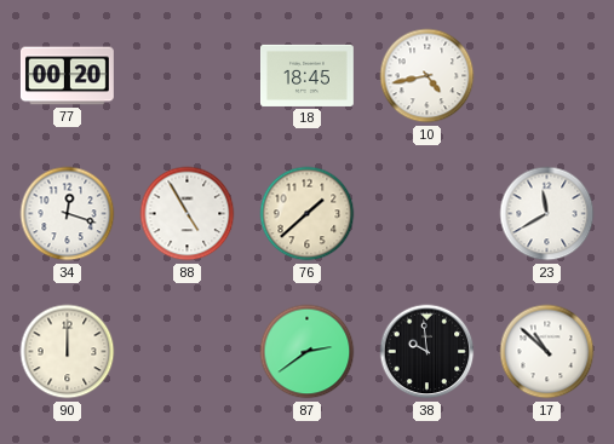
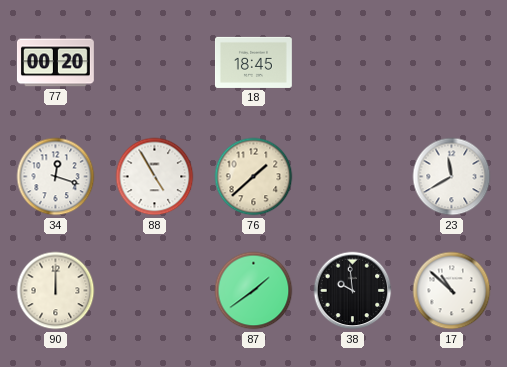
10: 4:43 -> none
87: 2:39 -> 1:39
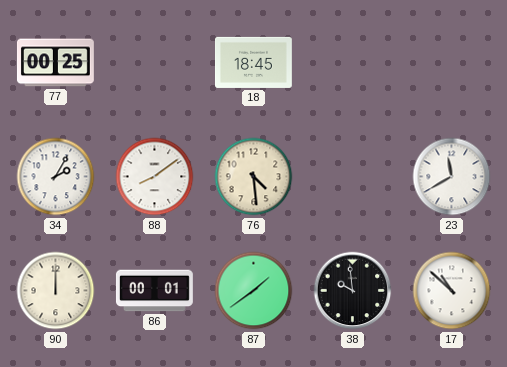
77: 00:20 -> 00:25
34: 12:18 -> 2:05
88: 4:55 -> 8:09
76: 1:38 -> 4:29
86: none -> 00:01
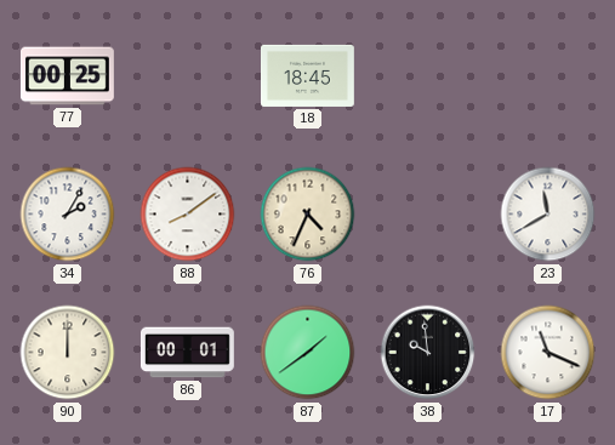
76: 4:29 -> 4:34
17: 10:52 -> 11:19
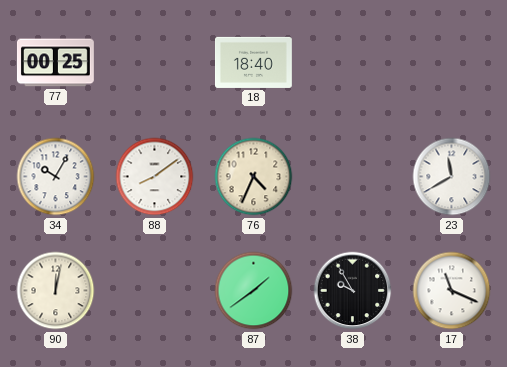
18: 18:45 -> 18:40
34: 2:05 -> 10:05
90: 12:00 -> 12:02
86: 00:01 -> none
38: 9:59 -> 9:55
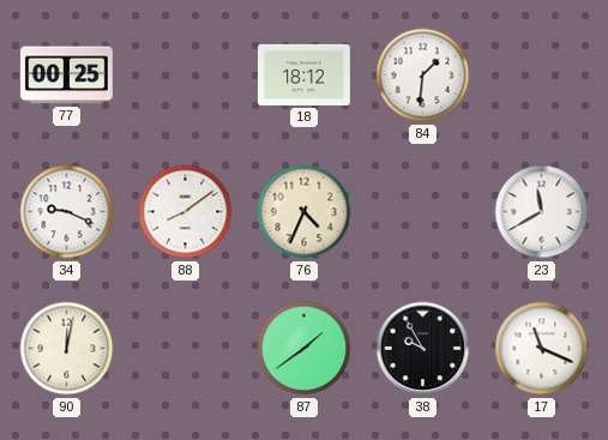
18: 18:40 -> 18:12
84: none -> 1:31
34: 10:05 -> 9:19
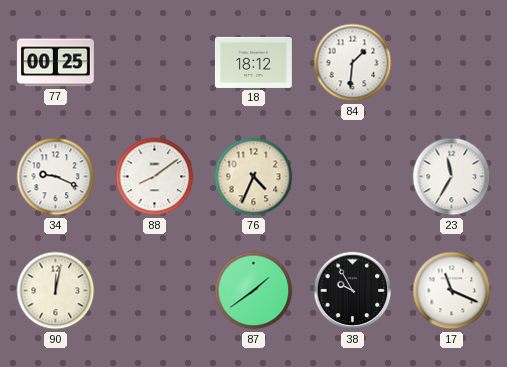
23: 11:40 -> 11:35
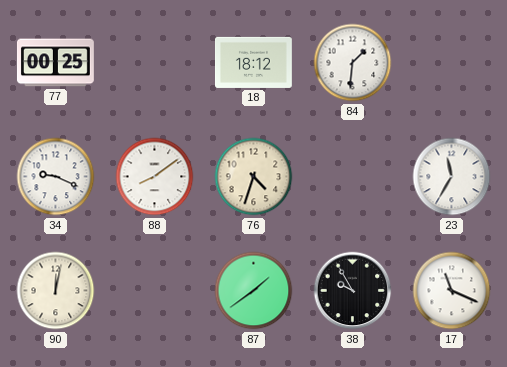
76: 4:34 -> 4:33
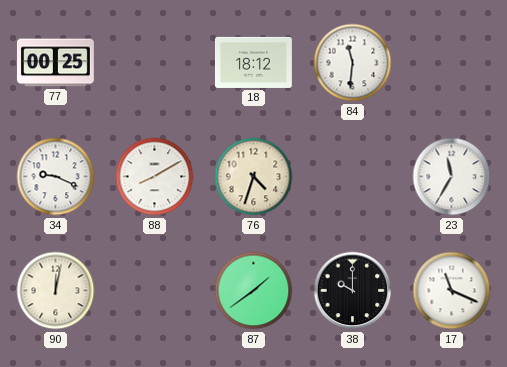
84: 1:31 -> 11:31
88: 8:09 -> 8:10
38: 9:55 -> 10:00
